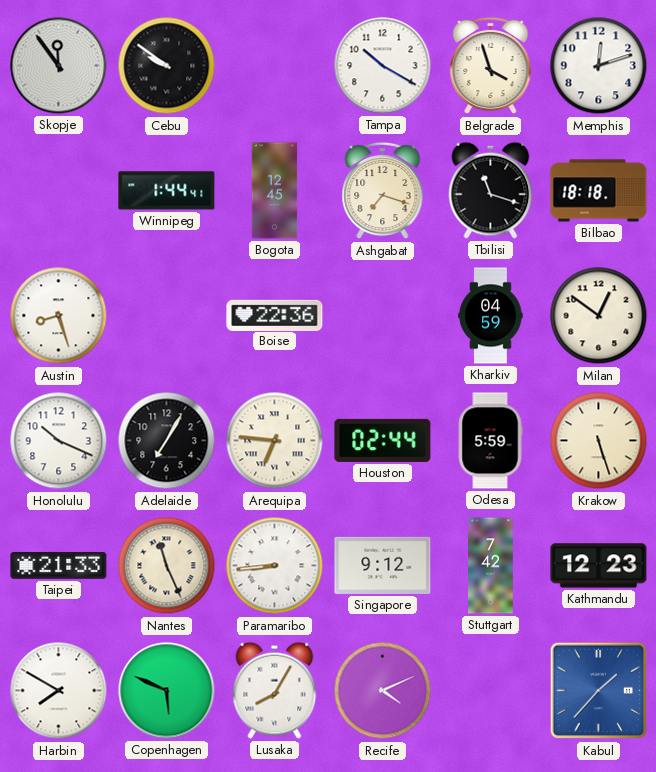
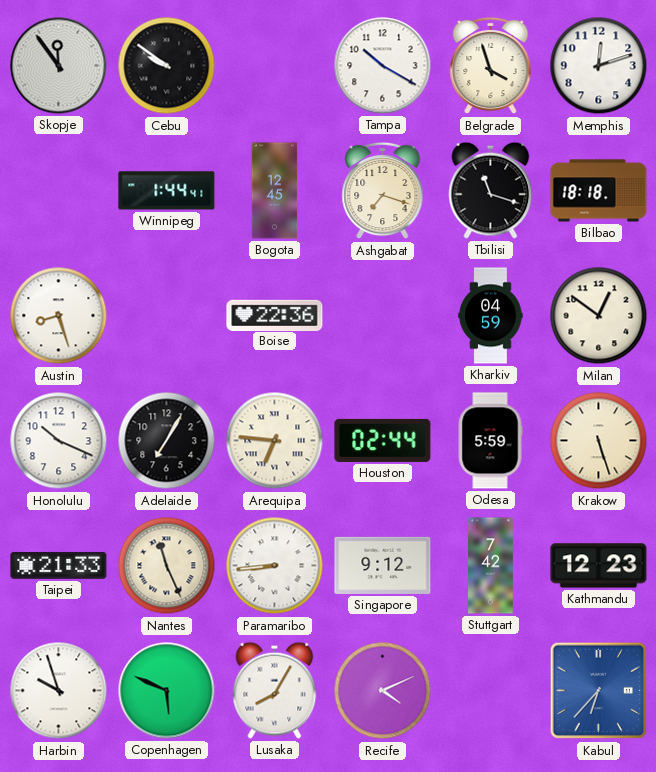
Harbin: 7:50 -> 9:57
Kabul: 1:37 -> 6:37
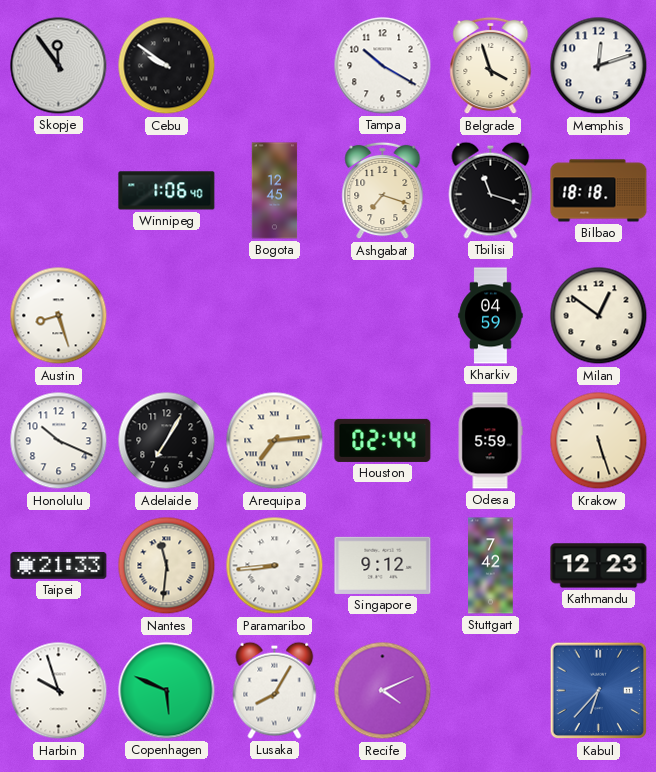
Winnipeg: 1:44 -> 1:06
Boise: 22:36 -> none
Arequipa: 6:46 -> 7:14
Nantes: 11:26 -> 11:31
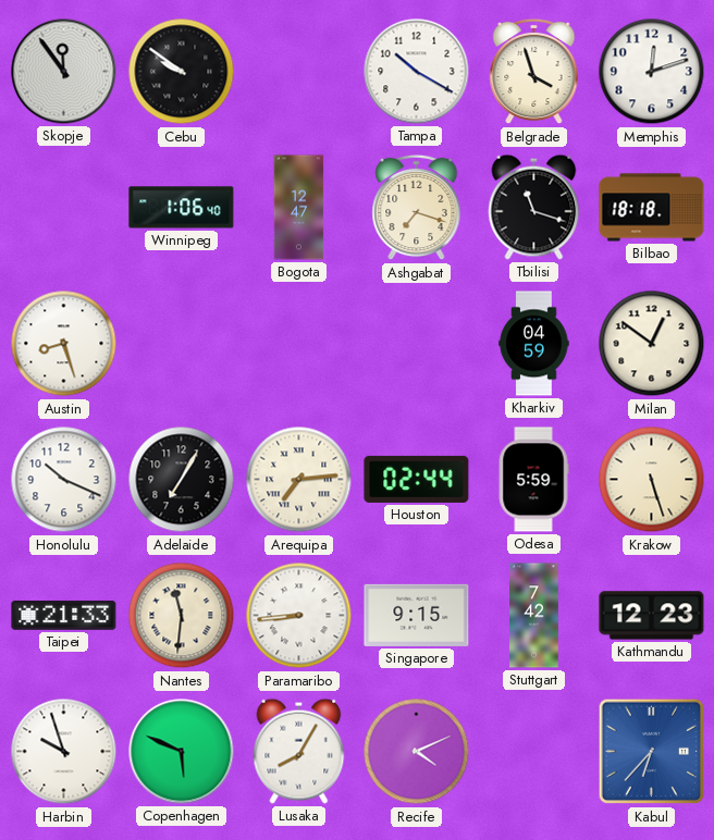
Bogota: 12:45 -> 12:47
Singapore: 9:12 -> 9:15
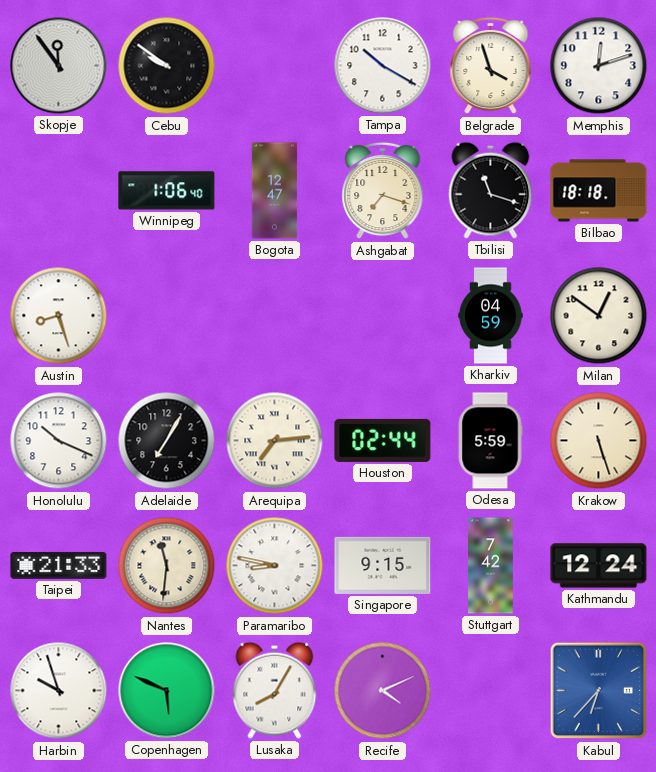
Paramaribo: 8:44 -> 8:47
Kathmandu: 12:23 -> 12:24
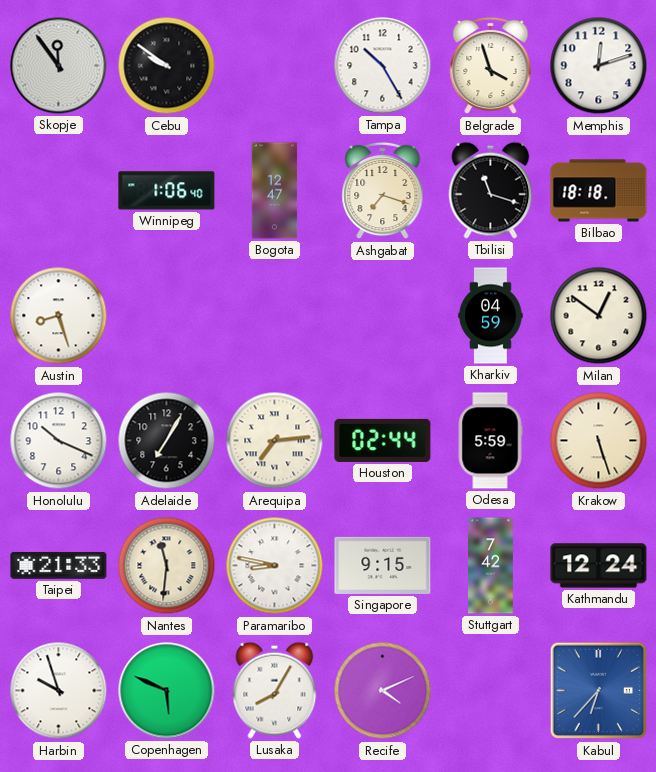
Tampa: 10:20 -> 10:25
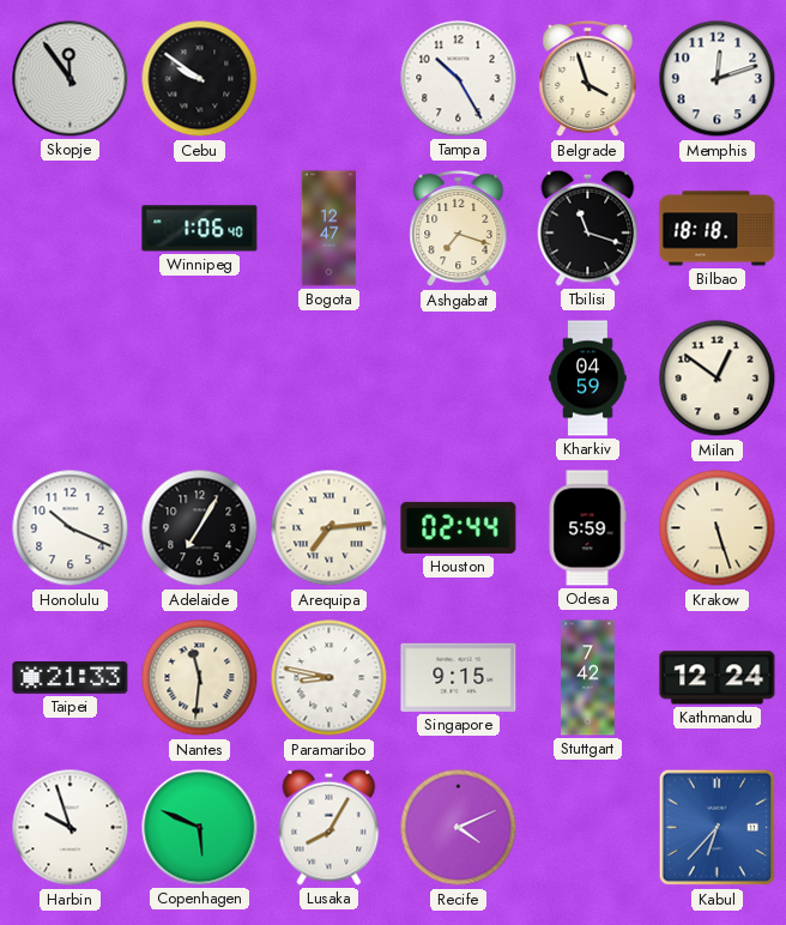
Austin: 8:27 -> none
